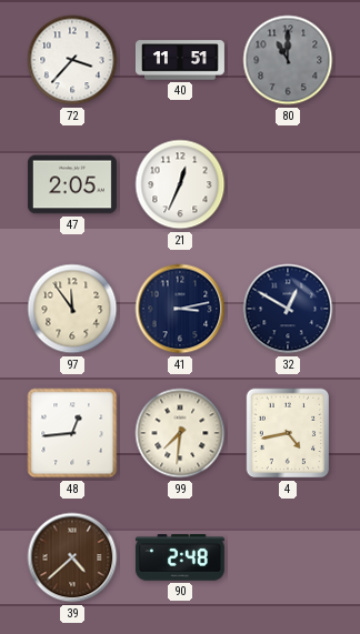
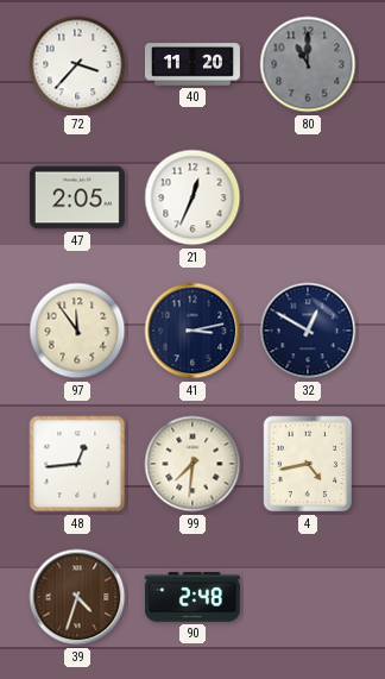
40: 11:51 -> 11:20
39: 4:38 -> 4:33
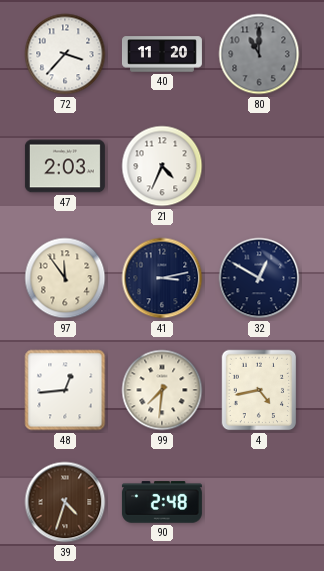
47: 2:05 -> 2:03
21: 12:34 -> 4:34
